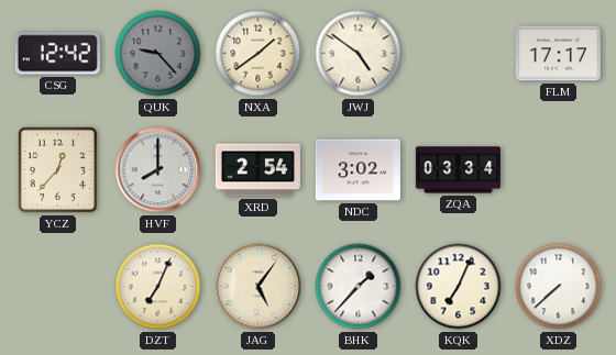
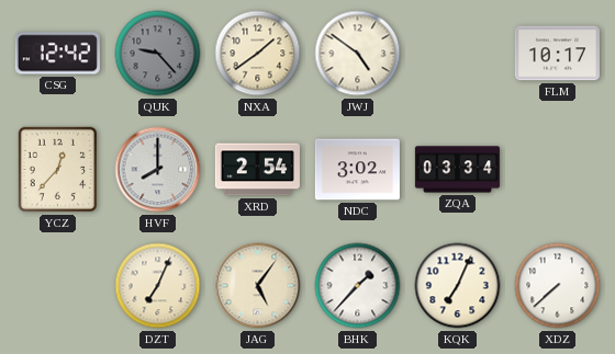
FLM: 17:17 -> 10:17
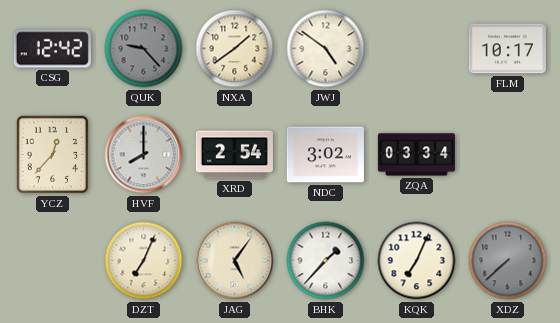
XDZ dial: white -> grey
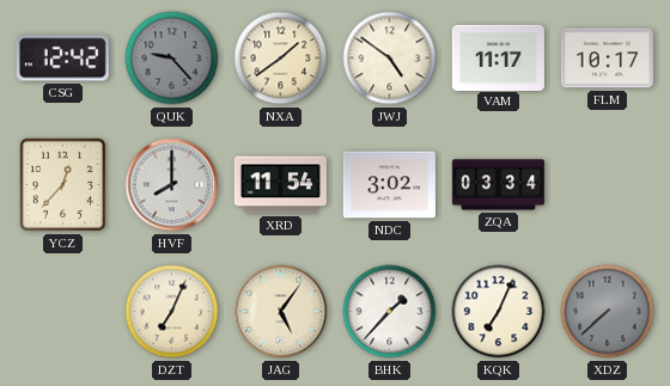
VAM: none -> 11:17
XRD: 2:54 -> 11:54
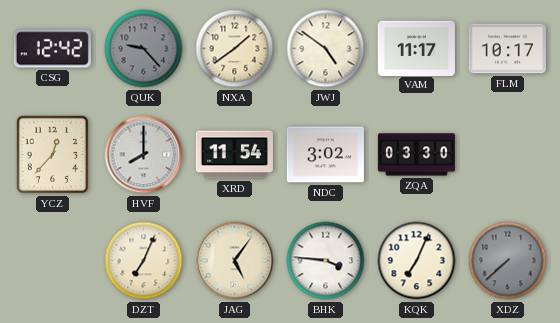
ZQA: 03:34 -> 03:30
BHK: 1:37 -> 3:46
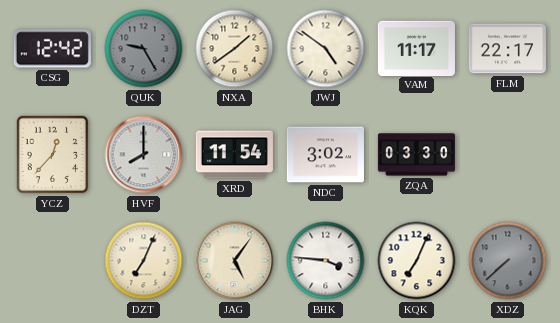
QUK: 9:23 -> 9:25
FLM: 10:17 -> 22:17
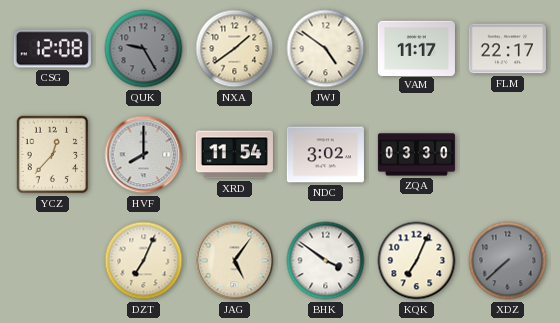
CSG: 12:42 -> 12:08
BHK: 3:46 -> 3:51
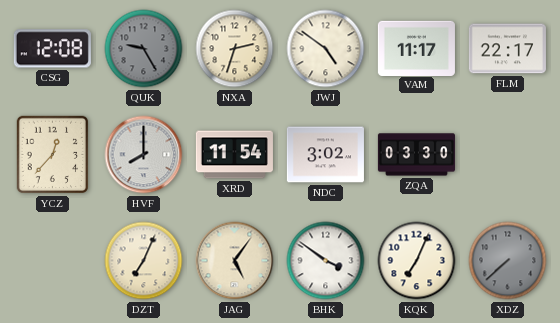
NXA: 1:39 -> 2:33
